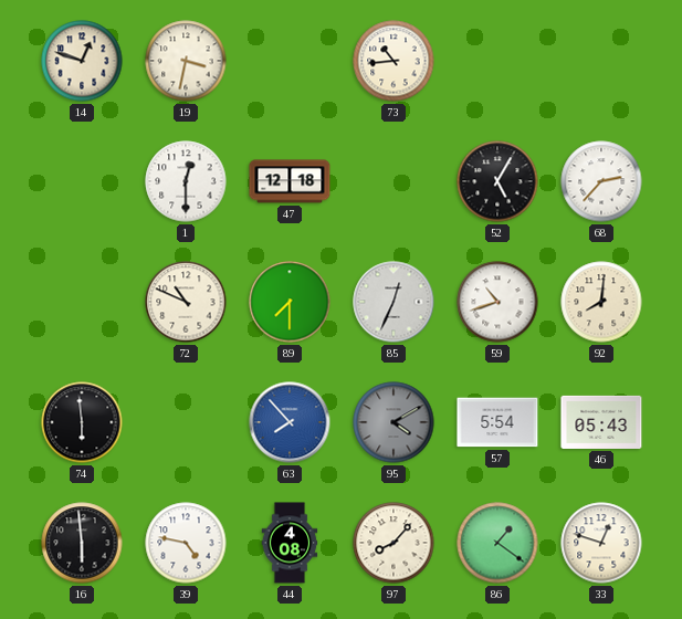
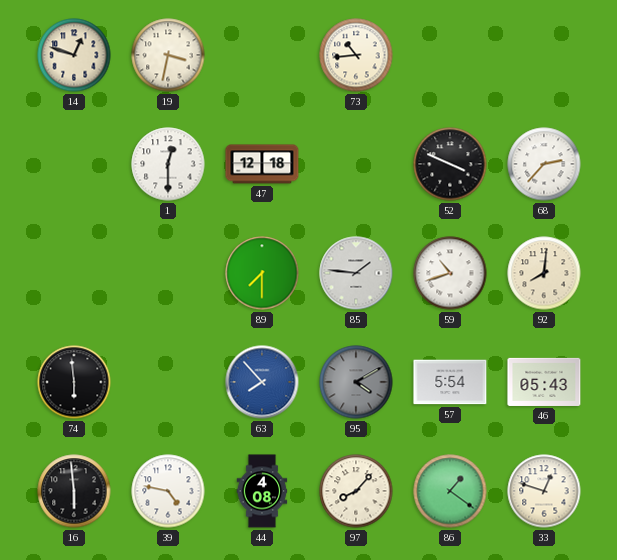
52: 5:05 -> 3:49
72: 10:49 -> none
85: 12:34 -> 1:46
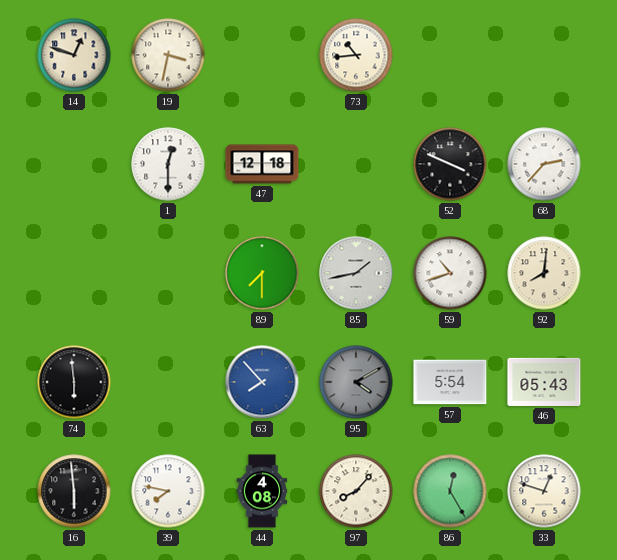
85: 1:46 -> 1:43
39: 4:47 -> 7:47
86: 1:21 -> 12:25
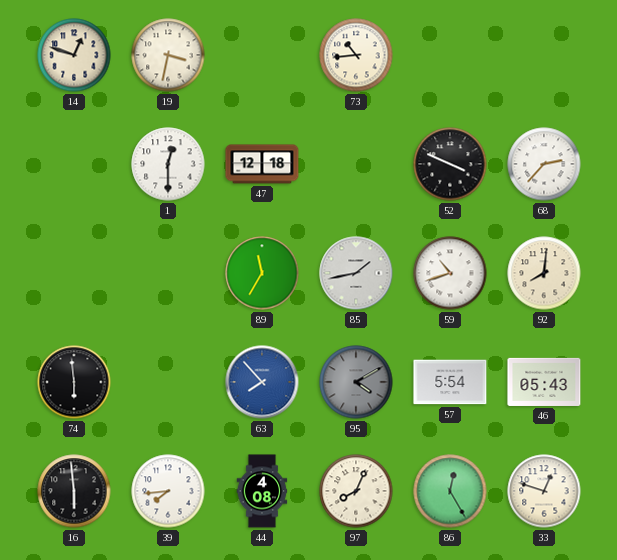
89: 7:30 -> 11:35
39: 7:47 -> 7:44
97: 8:07 -> 8:04
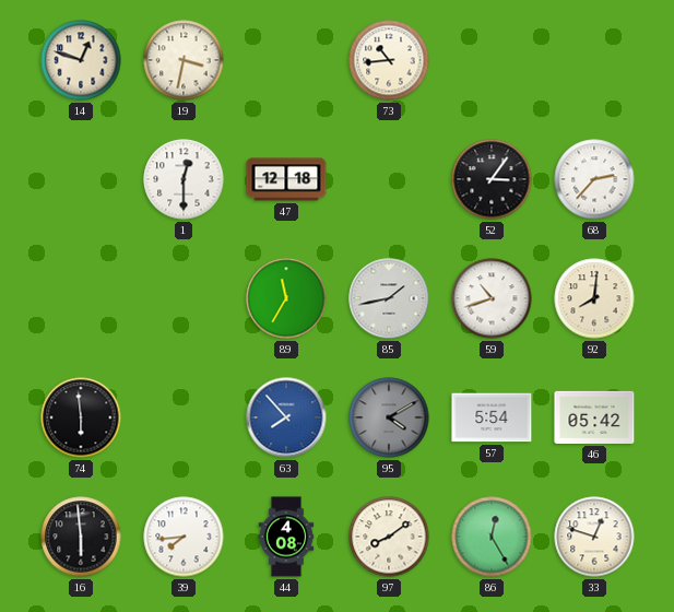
52: 3:49 -> 3:06
46: 05:43 -> 05:42
97: 8:04 -> 8:09
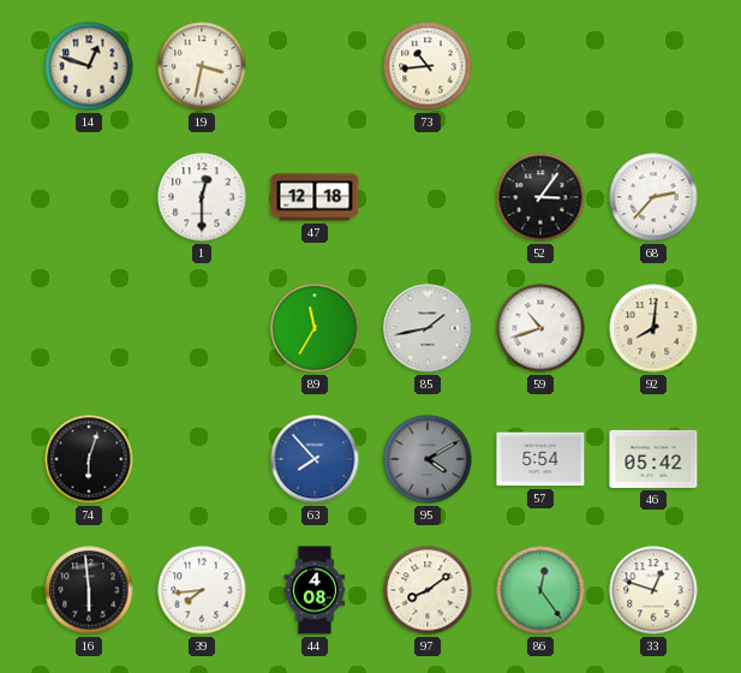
74: 5:59 -> 6:03
86: 12:25 -> 12:24
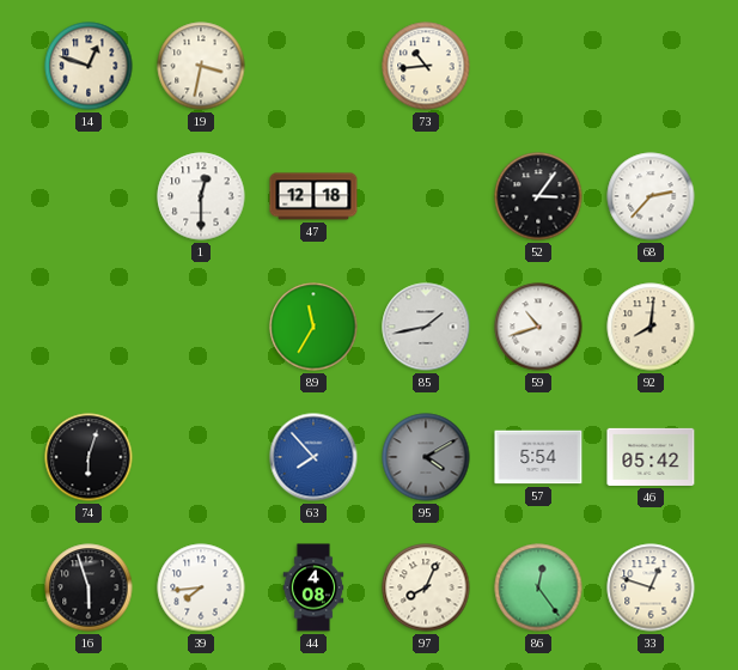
16: 5:59 -> 5:57
97: 8:09 -> 8:04
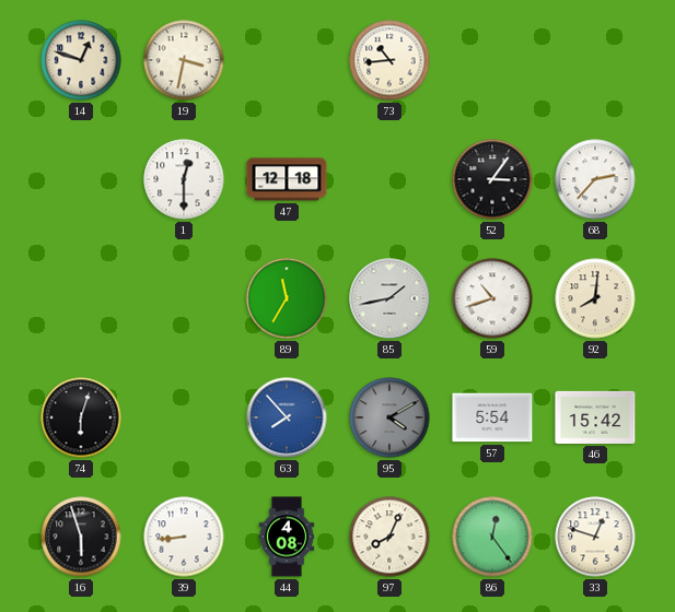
46: 05:42 -> 15:42
39: 7:44 -> 8:44
